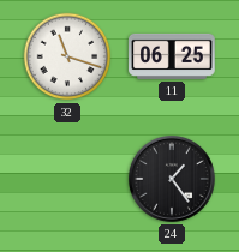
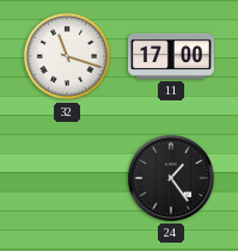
11: 06:25 -> 17:00
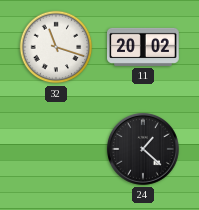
11: 17:00 -> 20:02
24: 1:24 -> 1:22
